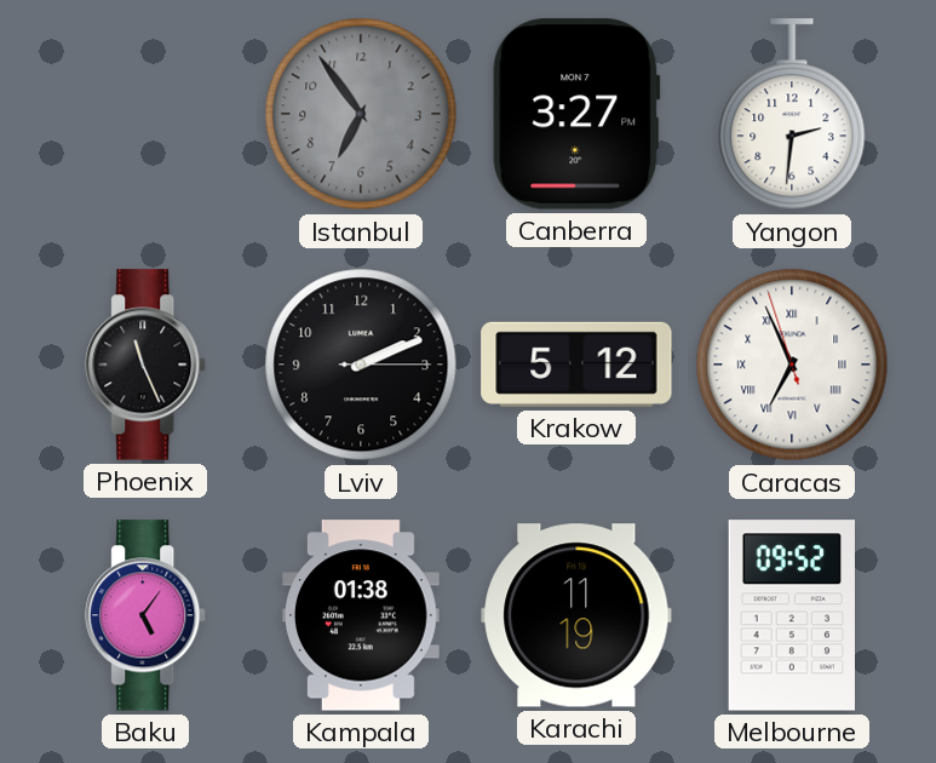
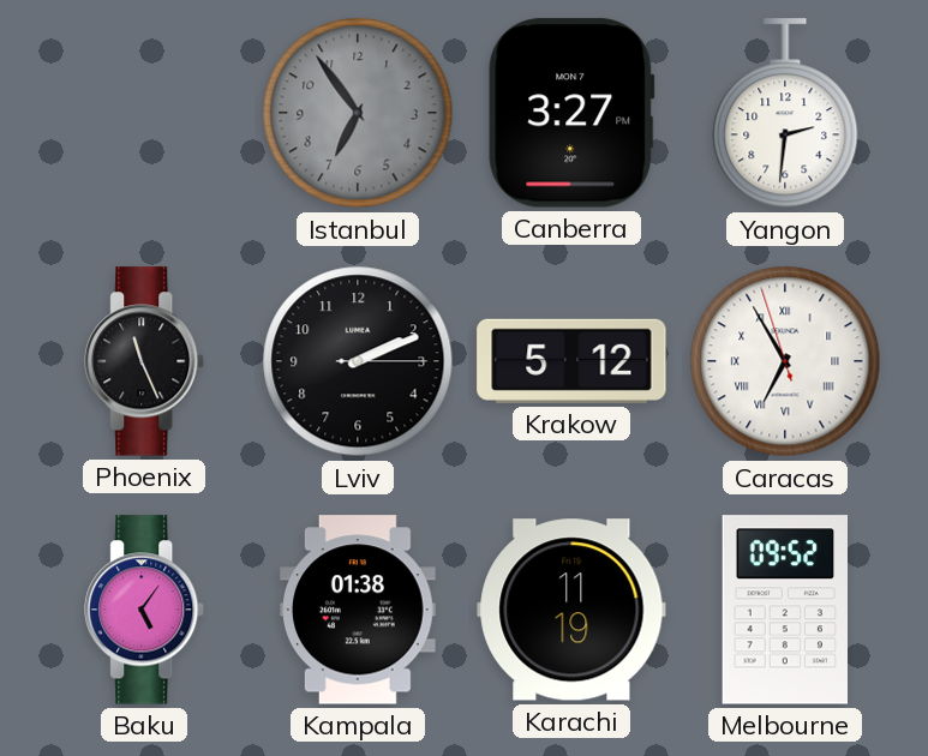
Caracas: 6:55 -> 6:54
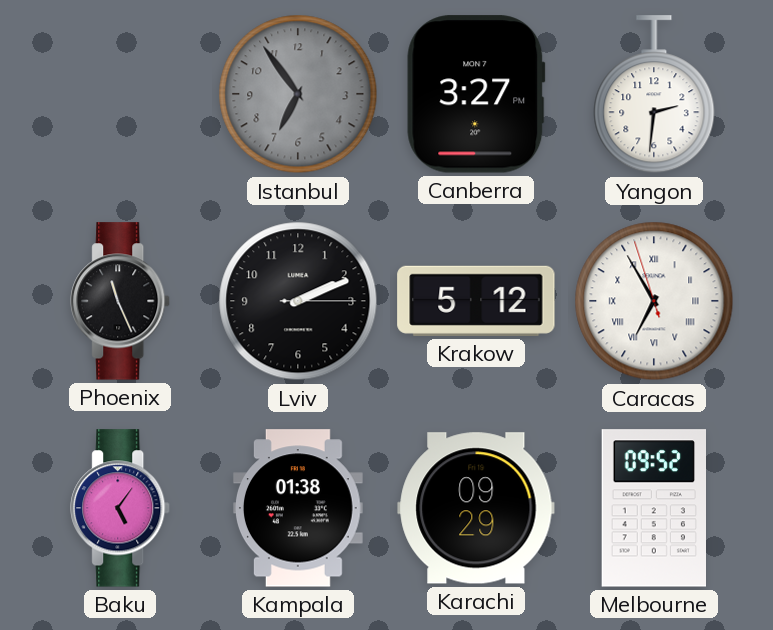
Karachi: 11:19 -> 09:29
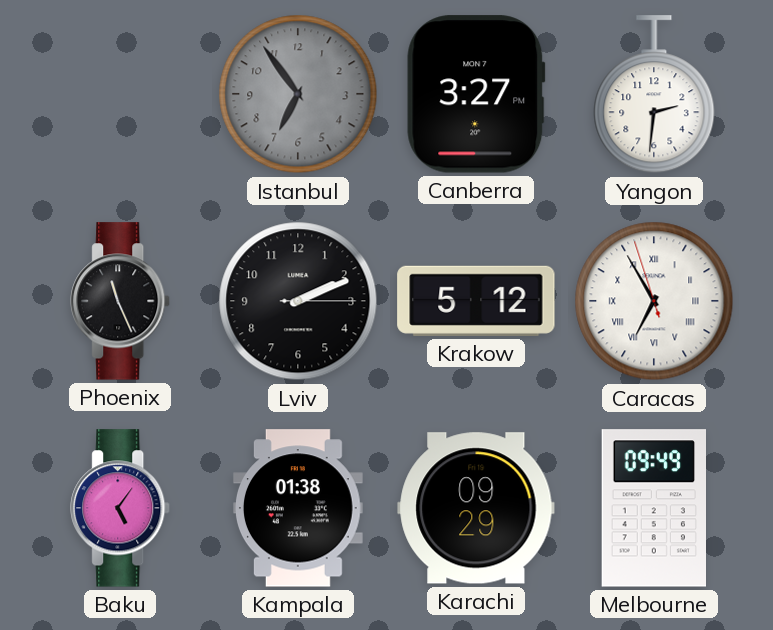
Melbourne: 09:52 -> 09:49
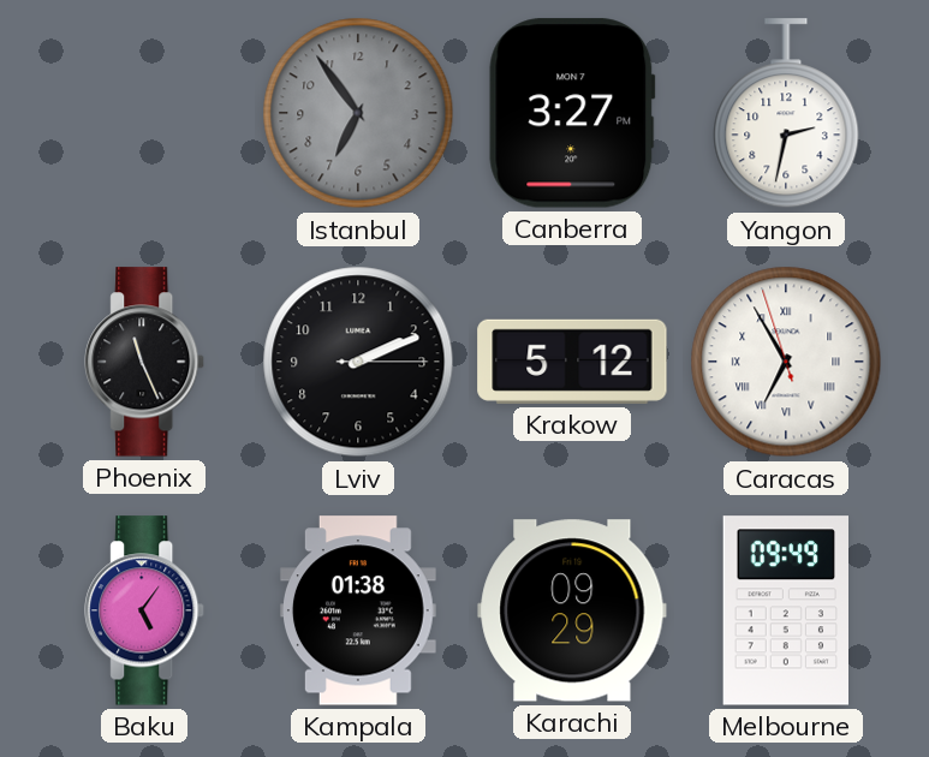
Yangon: 2:31 -> 2:32
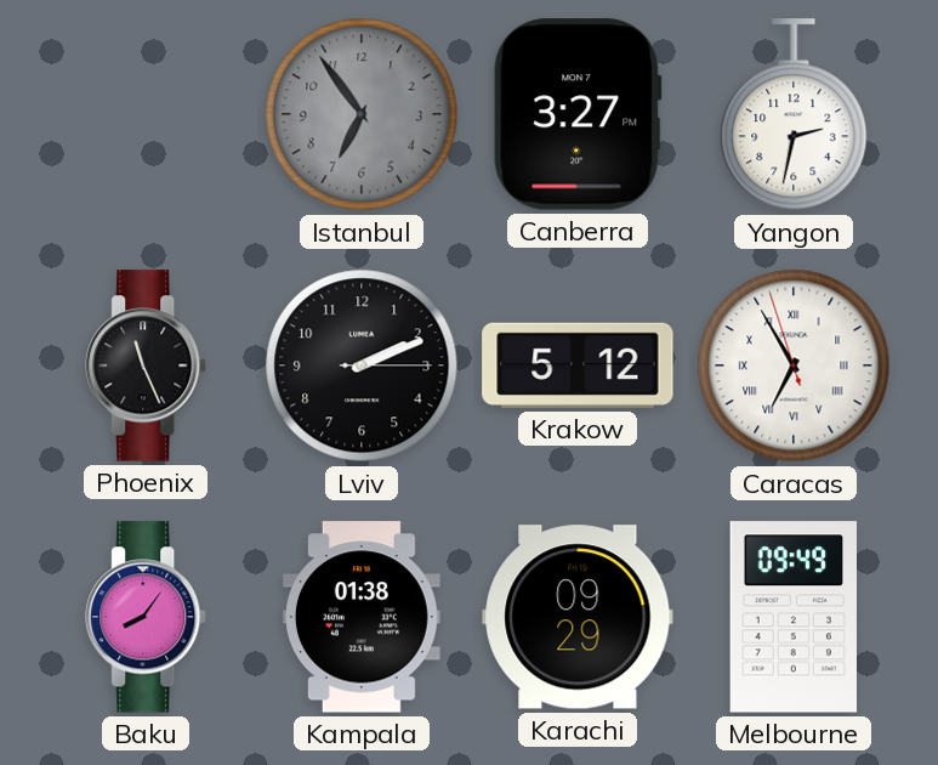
Baku: 5:06 -> 8:06
